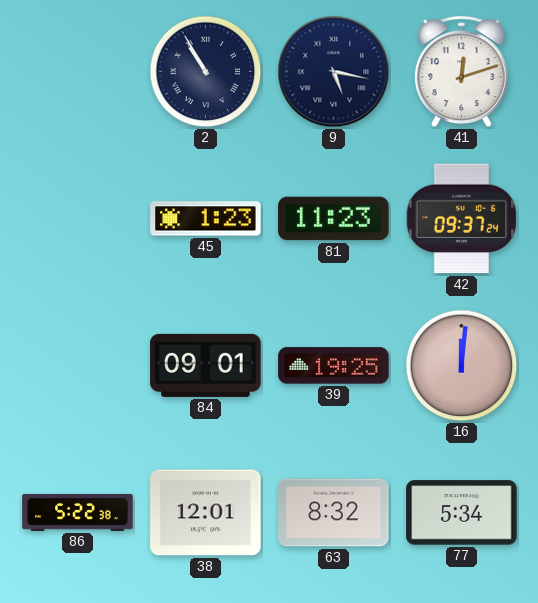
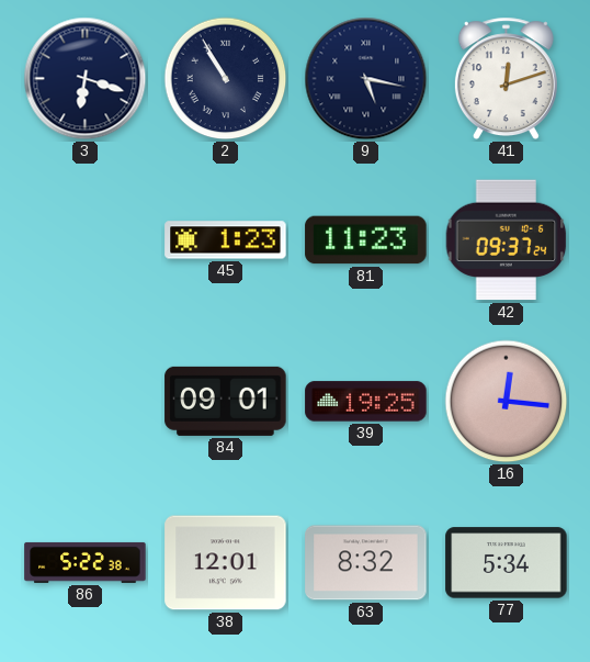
3: none -> 6:18
16: 12:01 -> 12:16
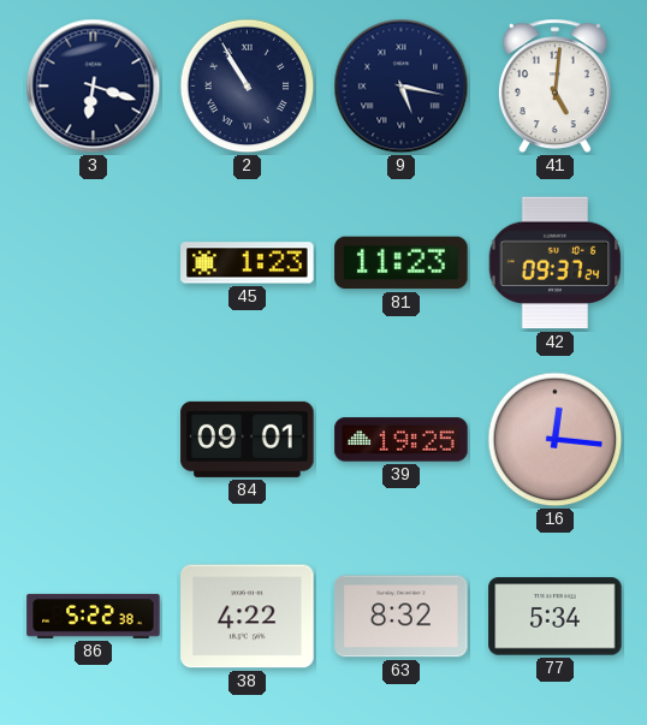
41: 12:12 -> 5:01
38: 12:01 -> 4:22
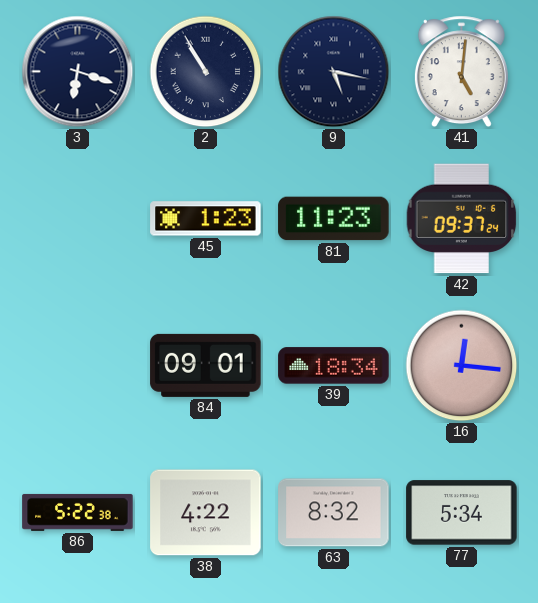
39: 19:25 -> 18:34
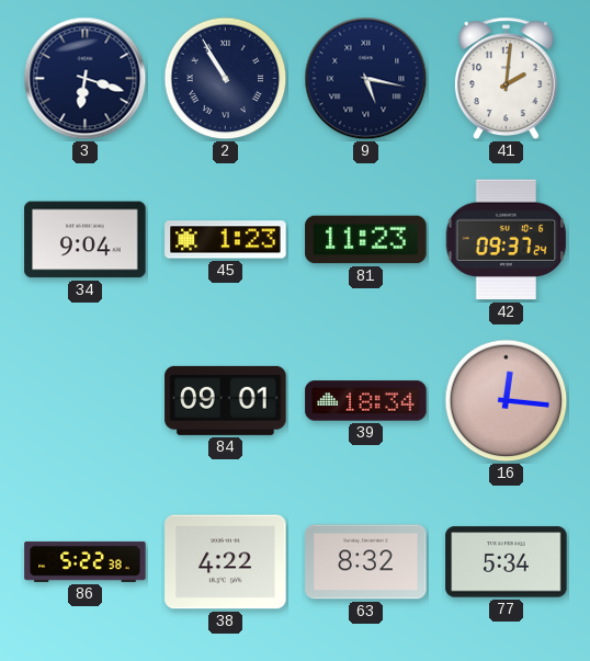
41: 5:01 -> 2:01
34: none -> 9:04
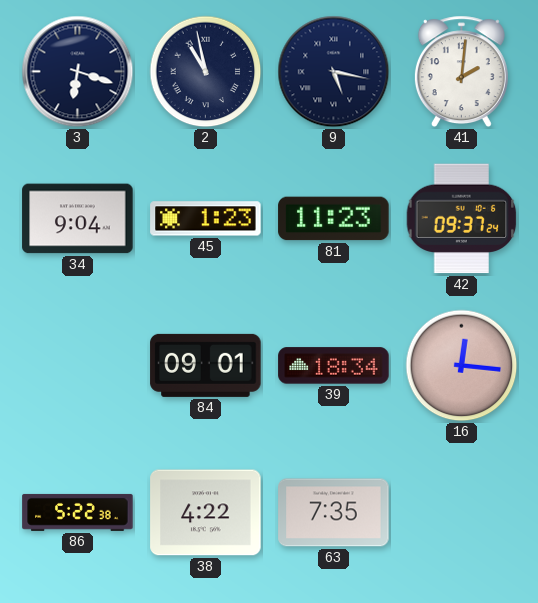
2: 10:55 -> 10:58
63: 8:32 -> 7:35
77: 5:34 -> none
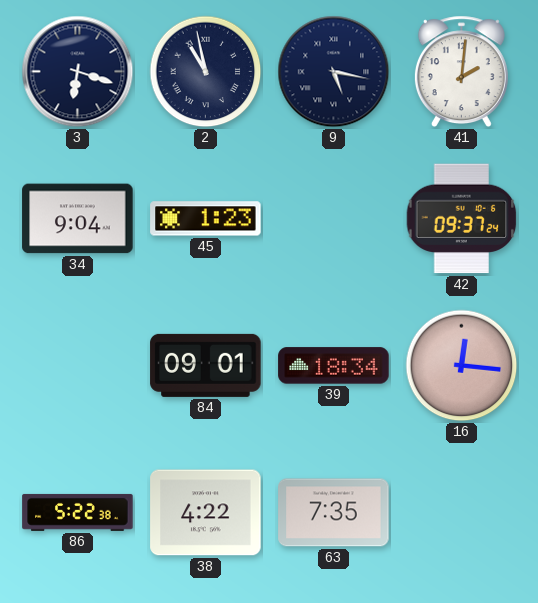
81: 11:23 -> none
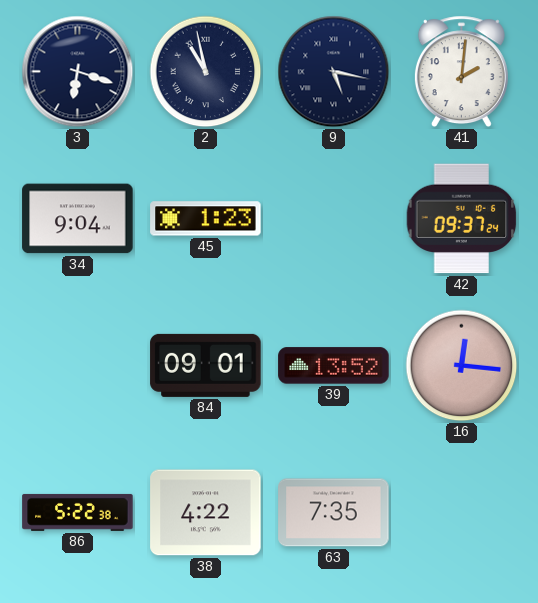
39: 18:34 -> 13:52
